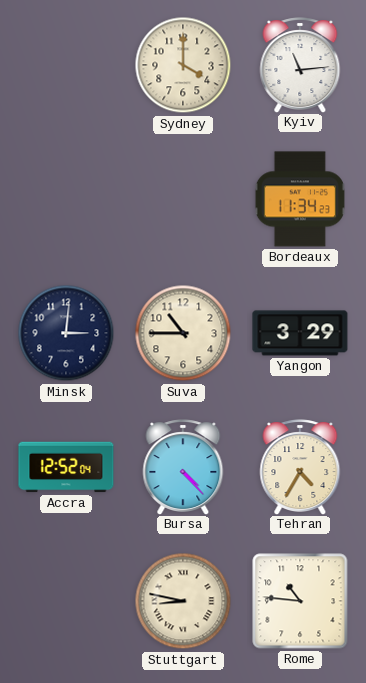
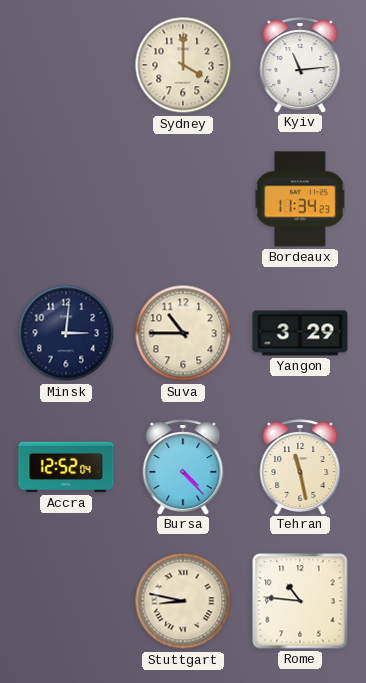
Tehran: 4:35 -> 11:28
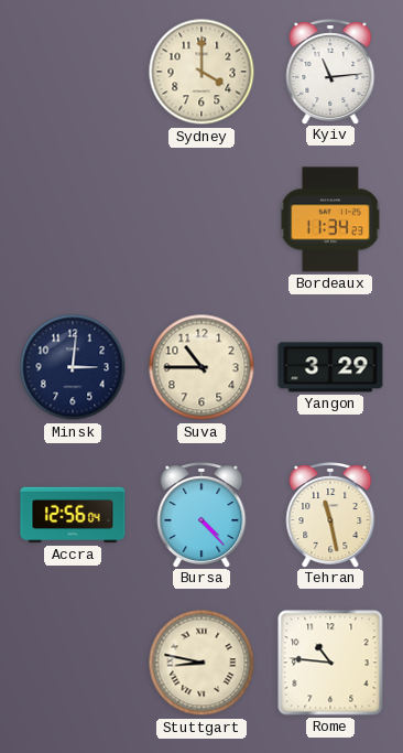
Accra: 12:52 -> 12:56
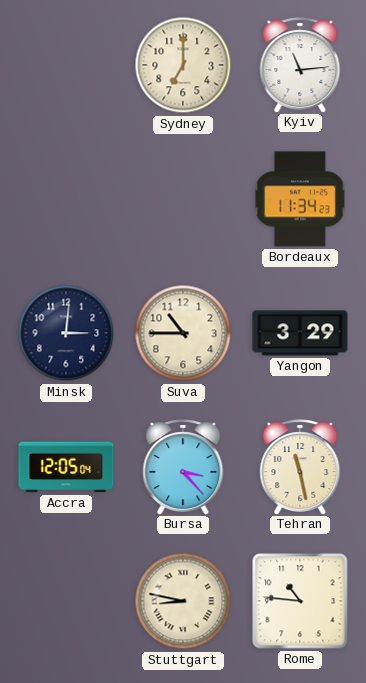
Sydney: 4:00 -> 7:00
Accra: 12:56 -> 12:05
Bursa: 4:23 -> 3:23
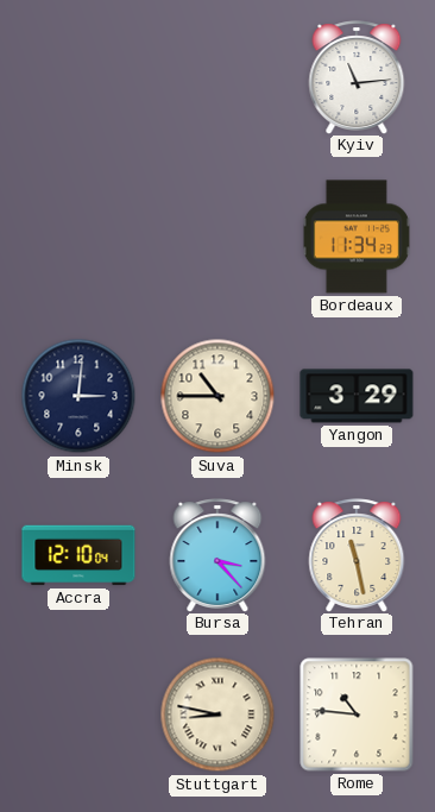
Sydney: 7:00 -> none
Accra: 12:05 -> 12:10
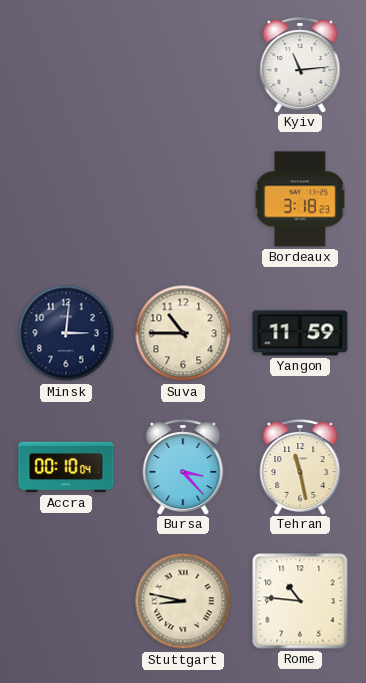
Bordeaux: 11:34 -> 3:18
Yangon: 3:29 -> 11:59
Accra: 12:10 -> 00:10
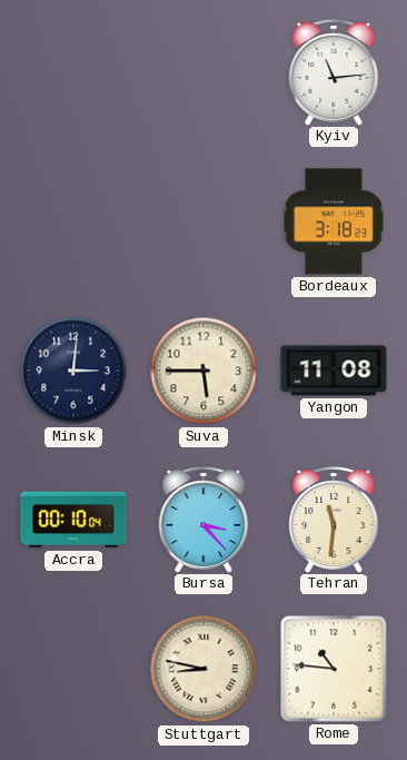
Suva: 10:45 -> 5:45
Yangon: 11:59 -> 11:08
Tehran: 11:28 -> 11:31
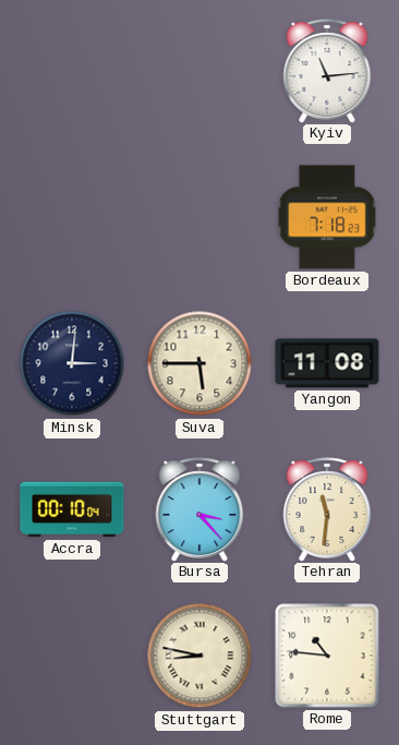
Bordeaux: 3:18 -> 7:18
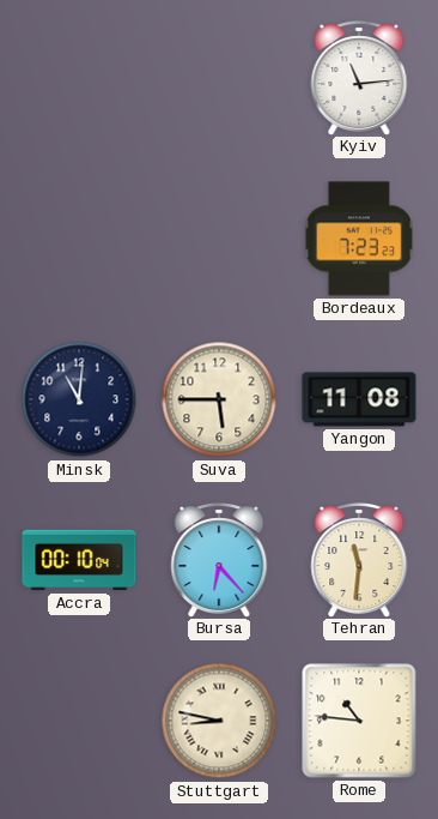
Bordeaux: 7:18 -> 7:23
Minsk: 3:01 -> 11:01
Bursa: 3:23 -> 6:23
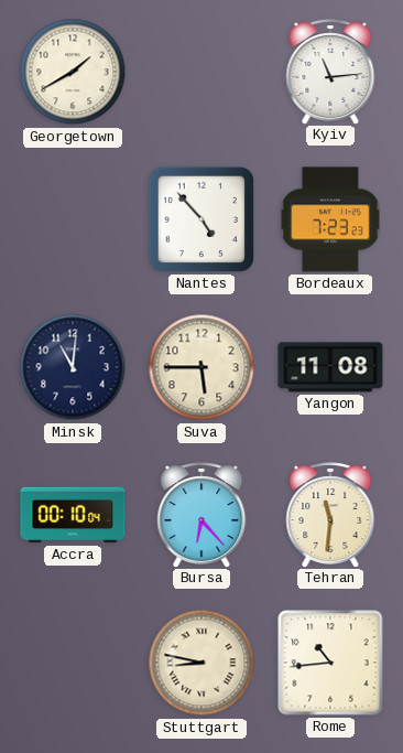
Georgetown: none -> 1:40
Nantes: none -> 4:53
Rome: 10:46 -> 10:44
